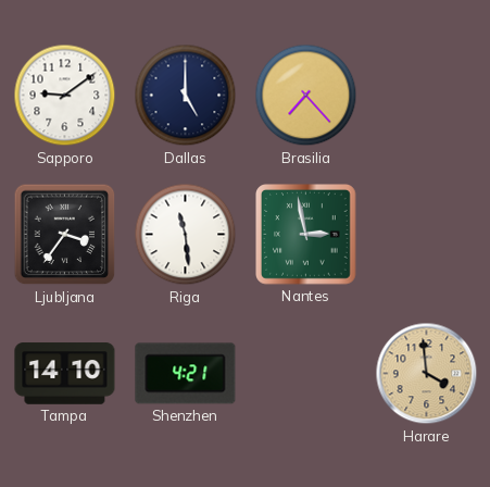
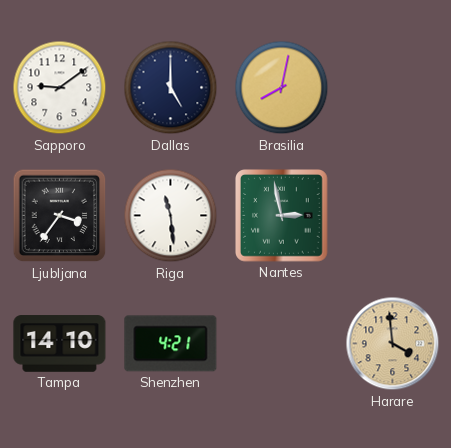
Brasilia: 7:23 -> 8:02
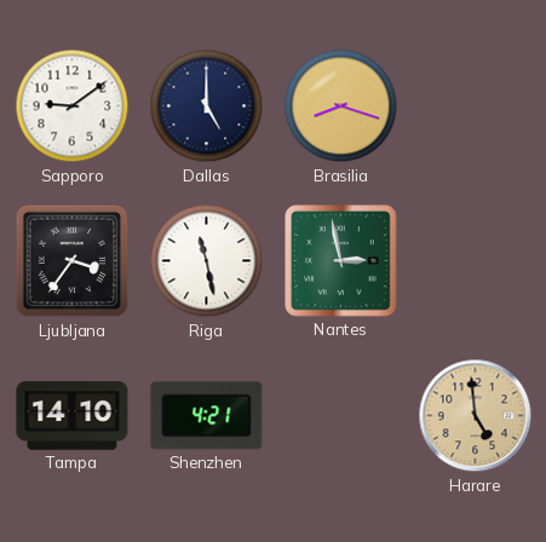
Brasilia: 8:02 -> 8:18
Riga: 11:29 -> 11:28
Harare: 3:59 -> 4:59
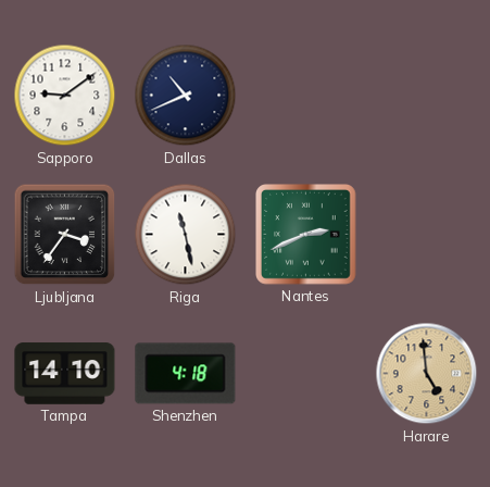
Dallas: 5:00 -> 10:41
Brasilia: 8:18 -> none
Nantes: 2:58 -> 2:41
Shenzhen: 4:21 -> 4:18
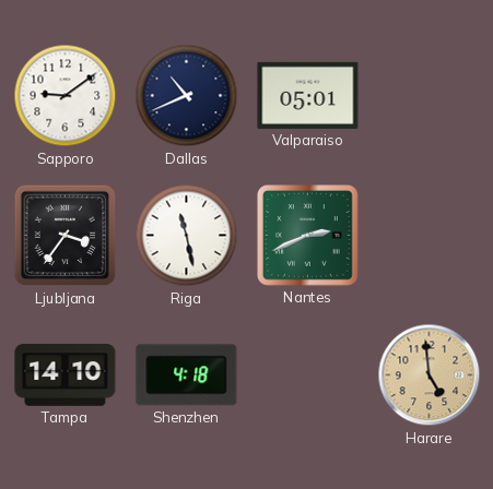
Valparaiso: none -> 05:01
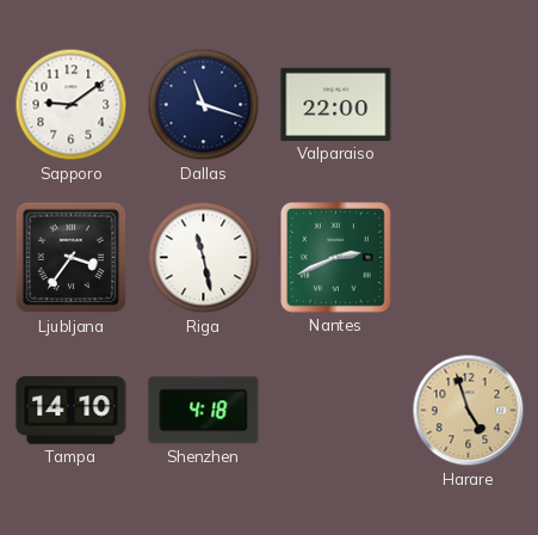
Dallas: 10:41 -> 11:18
Valparaiso: 05:01 -> 22:00
Harare: 4:59 -> 4:57
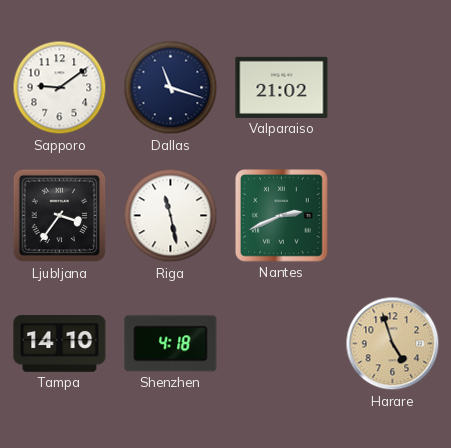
Valparaiso: 22:00 -> 21:02
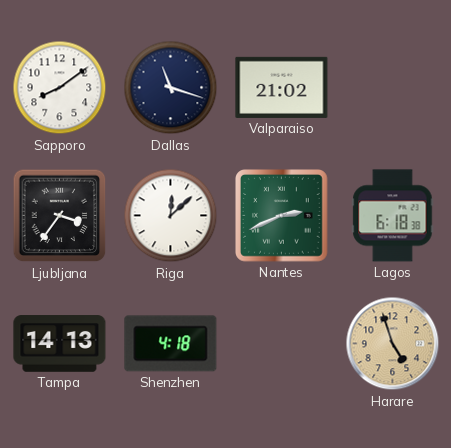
Sapporo: 9:09 -> 8:09
Riga: 11:28 -> 12:08
Lagos: none -> 6:18
Tampa: 14:10 -> 14:13
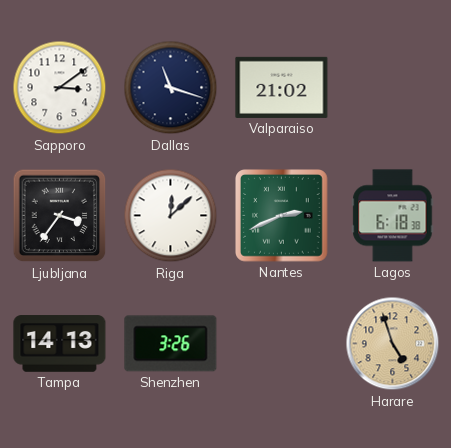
Sapporo: 8:09 -> 3:09
Shenzhen: 4:18 -> 3:26
